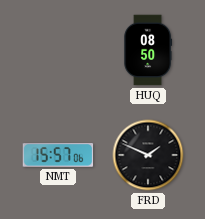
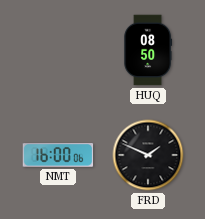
NMT: 15:57 -> 16:00
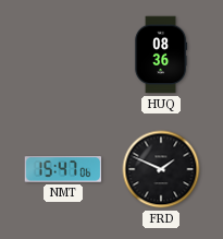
HUQ: 08:50 -> 08:36
NMT: 16:00 -> 15:47
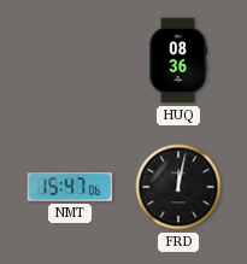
FRD: 1:49 -> 12:02
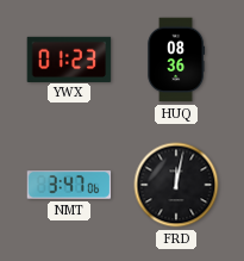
YWX: none -> 01:23
NMT: 15:47 -> 3:47
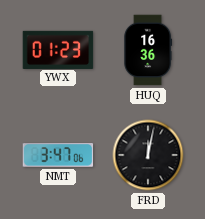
HUQ: 08:36 -> 16:36
